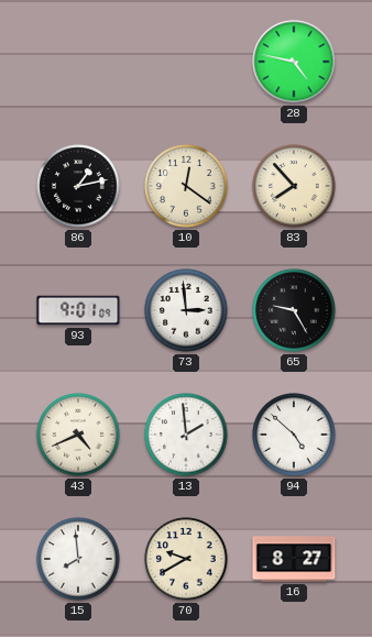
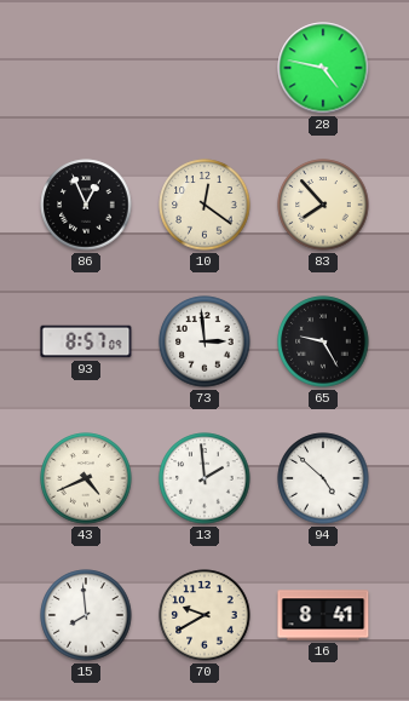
86: 1:13 -> 12:56
93: 9:01 -> 8:57
16: 8:27 -> 8:41
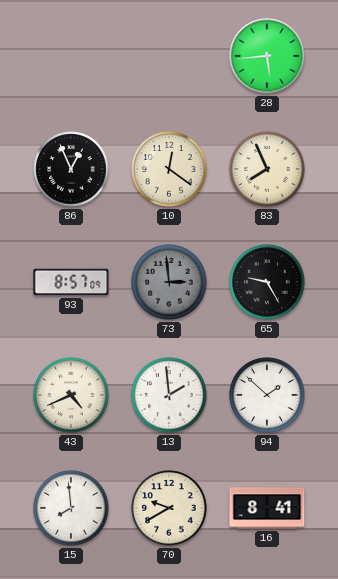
28: 4:47 -> 5:44
83: 7:53 -> 7:56
73 dial: white -> grey
94: 4:52 -> 1:52
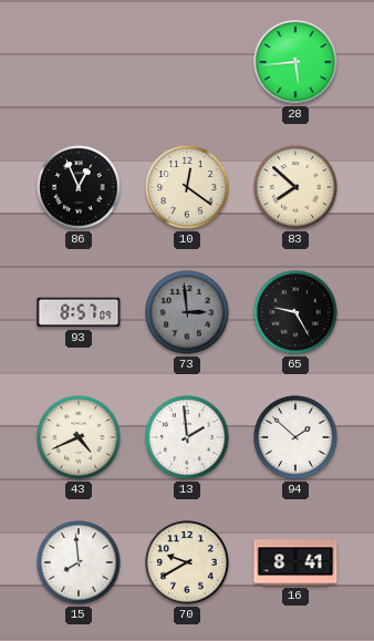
83: 7:56 -> 7:52
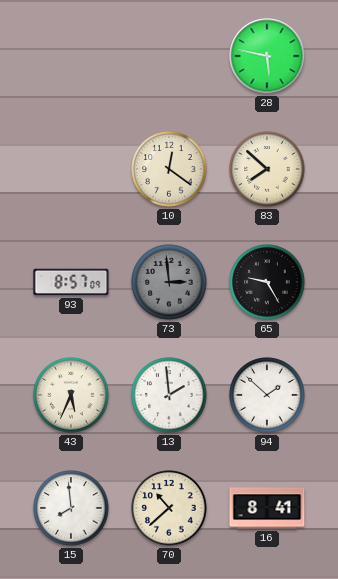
28: 5:44 -> 5:47
86: 12:56 -> none
43: 4:41 -> 5:34
70: 9:40 -> 10:38
